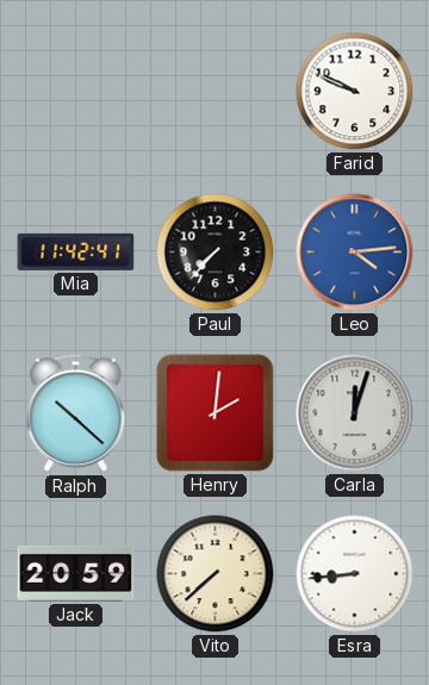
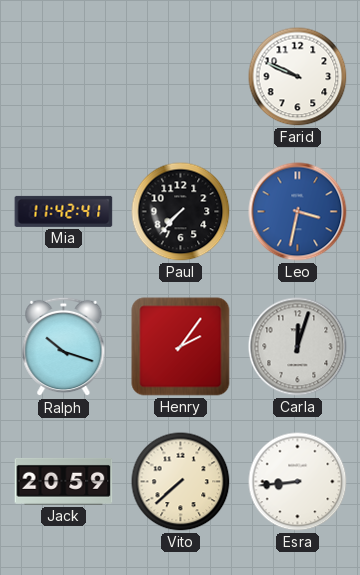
Leo: 4:14 -> 3:32
Ralph: 10:22 -> 10:18
Henry: 2:01 -> 2:06
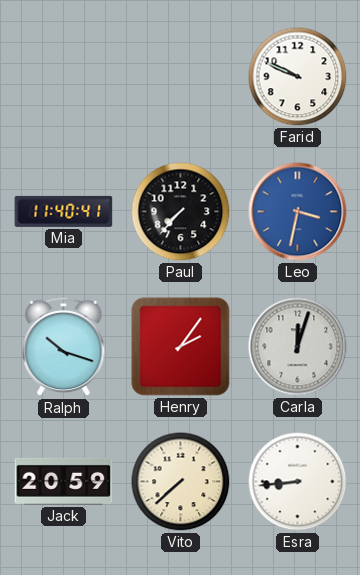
Mia: 11:42 -> 11:40
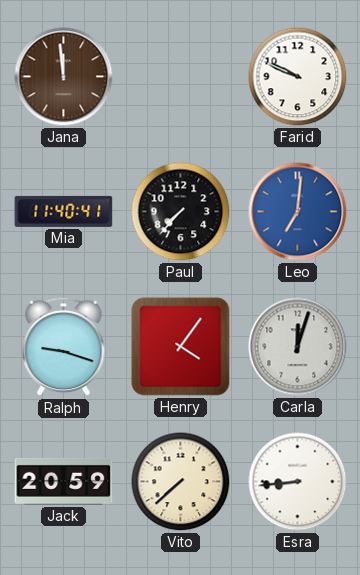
Jana: none -> 11:59
Leo: 3:32 -> 7:01
Ralph: 10:18 -> 9:18
Henry: 2:06 -> 4:06
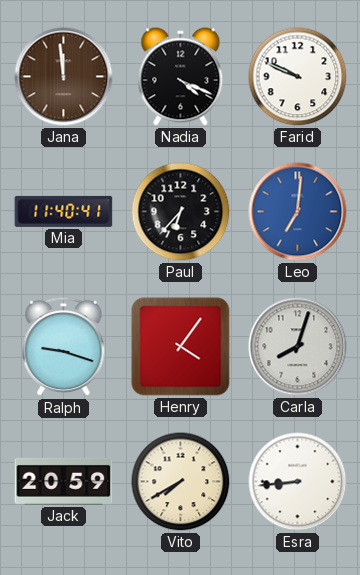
Nadia: none -> 4:19
Paul: 7:37 -> 6:37
Carla: 12:03 -> 8:03
Vito: 7:38 -> 7:40
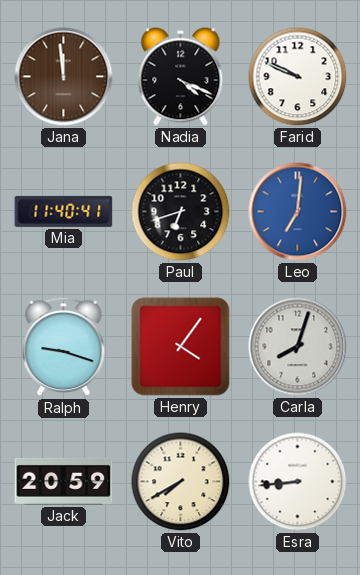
Paul: 6:37 -> 6:42
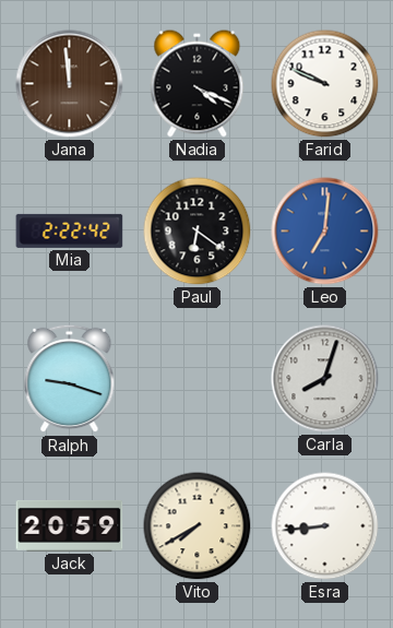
Mia: 11:40 -> 2:22
Paul: 6:42 -> 6:21
Henry: 4:06 -> none
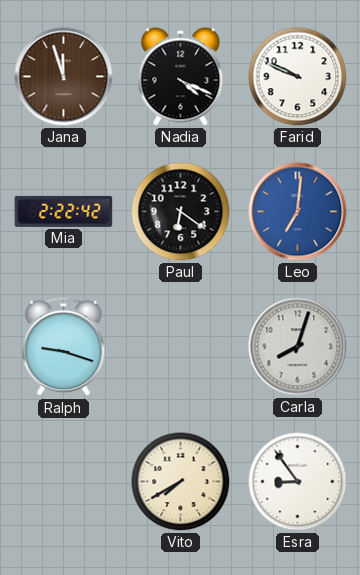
Jana: 11:59 -> 11:57
Jack: 20:59 -> none
Esra: 8:44 -> 8:54
